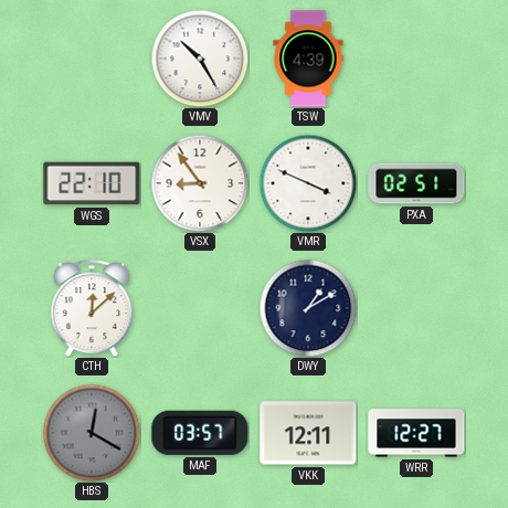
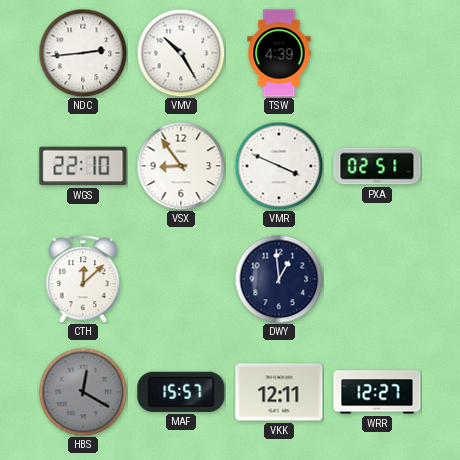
NDC: none -> 2:44
DWY: 1:10 -> 12:59
MAF: 03:57 -> 15:57
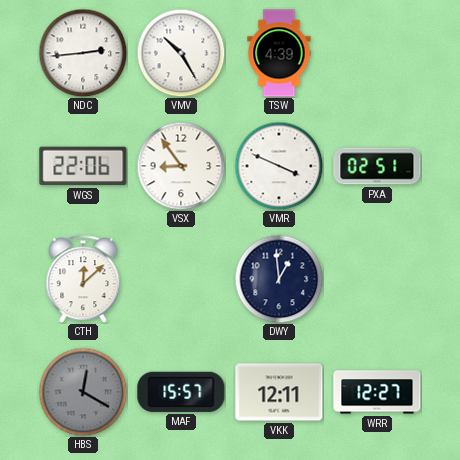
WGS: 22:10 -> 22:06
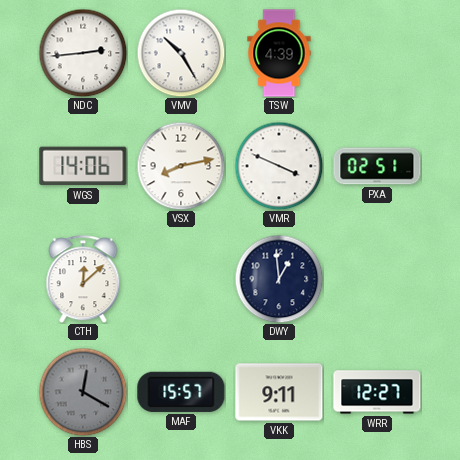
WGS: 22:06 -> 14:06
VSX: 8:54 -> 8:13
VKK: 12:11 -> 9:11
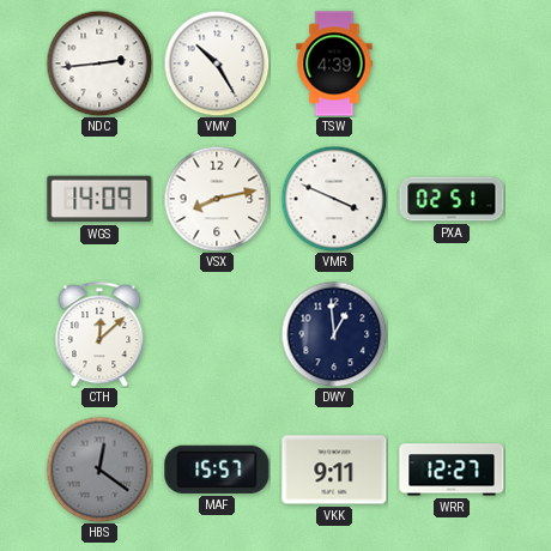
WGS: 14:06 -> 14:09
HBS: 12:20 -> 12:21
